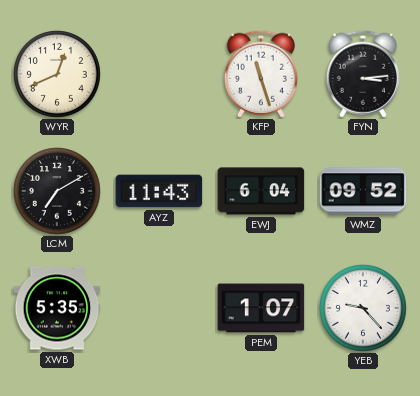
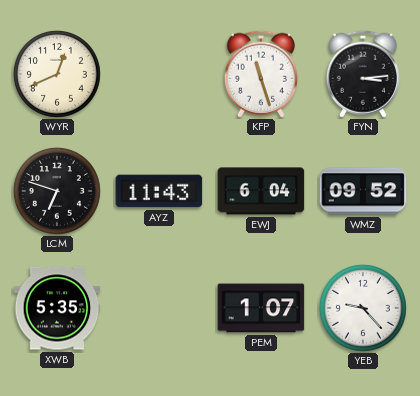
LCM: 7:10 -> 6:48
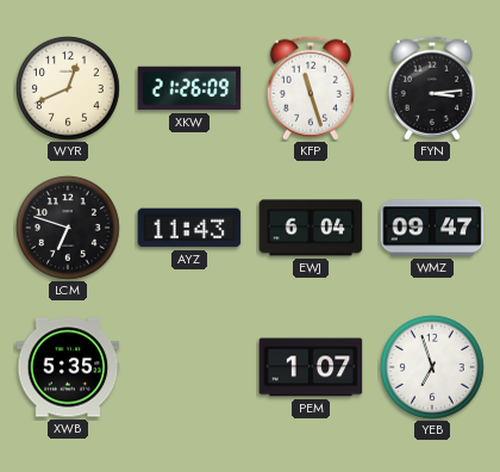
XKW: none -> 21:26
WMZ: 09:52 -> 09:47
YEB: 9:23 -> 6:57
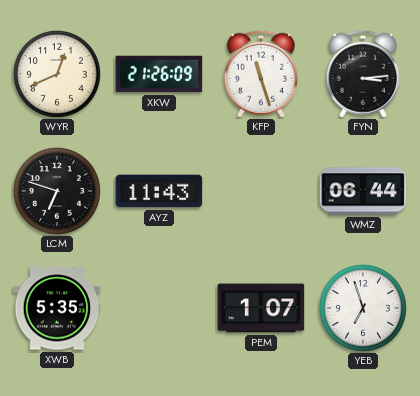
EWJ: 6:04 -> none
WMZ: 09:47 -> 06:44
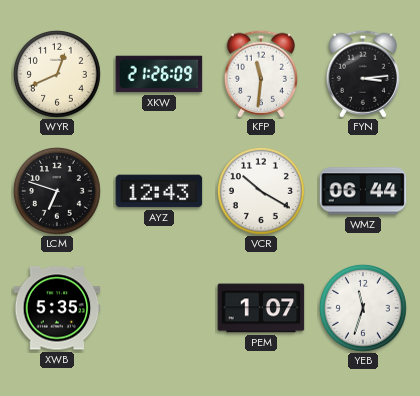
KFP: 11:27 -> 11:31
AYZ: 11:43 -> 12:43
VCR: none -> 10:20
YEB: 6:57 -> 11:33
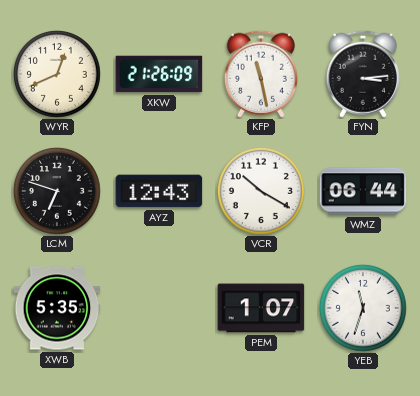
KFP: 11:31 -> 11:28
